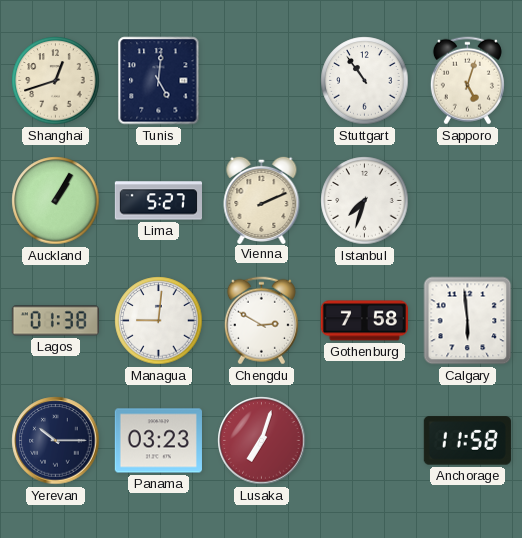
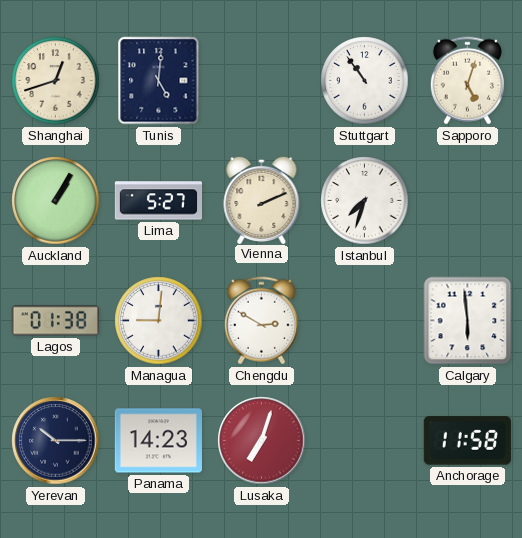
Gothenburg: 7:58 -> none
Panama: 03:23 -> 14:23
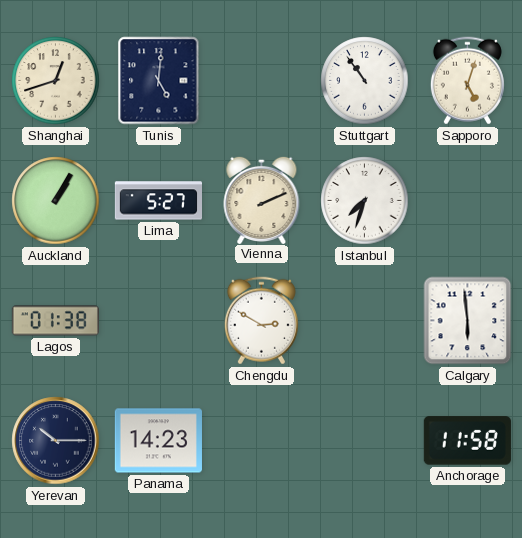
Managua: 9:01 -> none
Lusaka: 7:03 -> none
